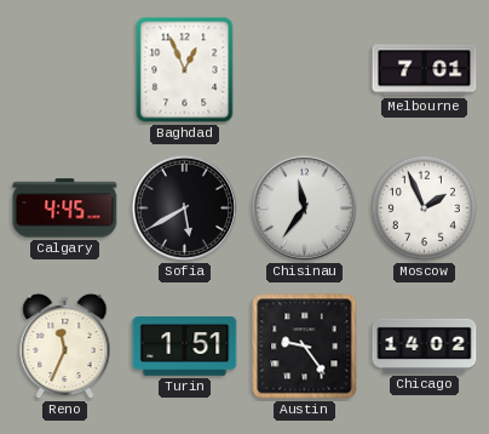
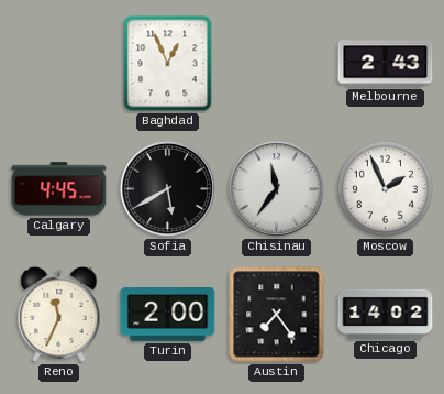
Melbourne: 7:01 -> 2:43
Turin: 1:51 -> 2:00
Austin: 9:24 -> 7:24
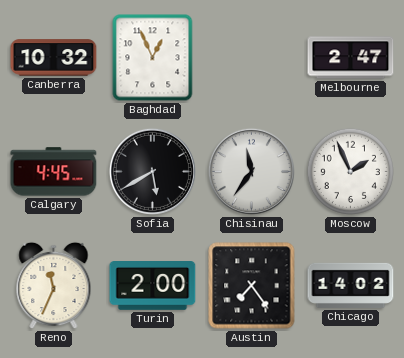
Canberra: none -> 10:32
Melbourne: 2:43 -> 2:47
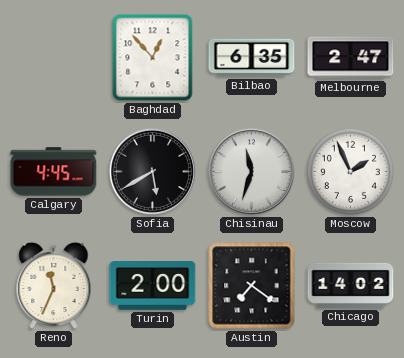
Canberra: 10:32 -> none
Baghdad: 12:56 -> 12:53
Bilbao: none -> 6:35
Chisinau: 11:36 -> 11:33
Austin: 7:24 -> 7:21
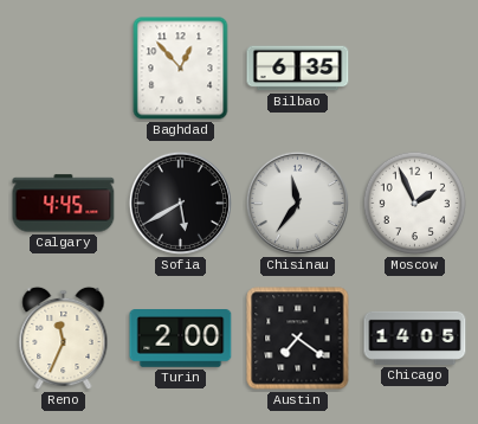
Melbourne: 2:47 -> none
Chisinau: 11:33 -> 11:36
Chicago: 14:02 -> 14:05
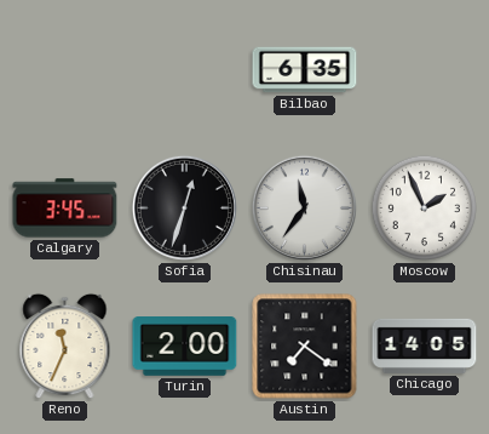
Baghdad: 12:53 -> none
Calgary: 4:45 -> 3:45
Sofia: 5:40 -> 12:33
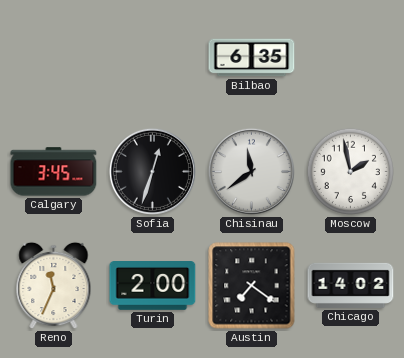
Chisinau: 11:36 -> 11:39
Moscow: 1:56 -> 1:58
Chicago: 14:05 -> 14:02
